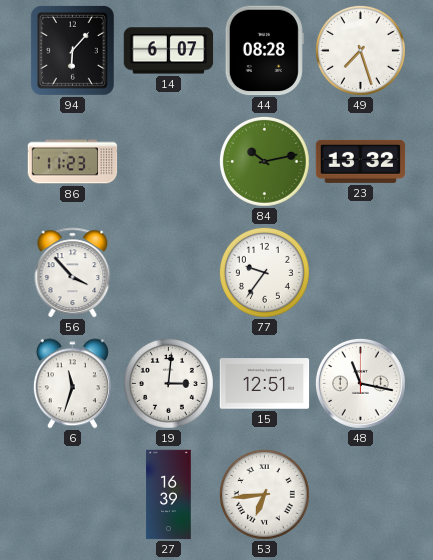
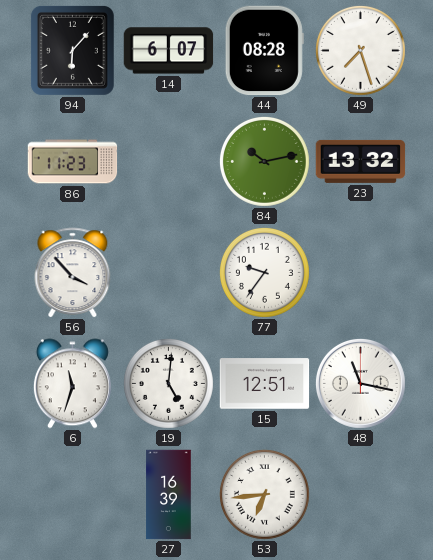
19: 3:01 -> 5:01
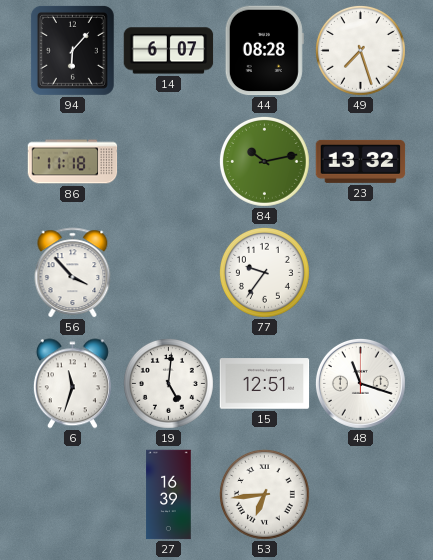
86: 11:23 -> 11:18
48: 11:17 -> 11:18
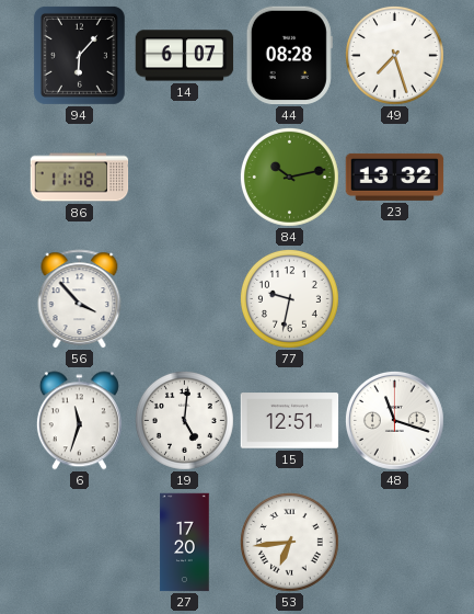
77: 9:36 -> 9:32
27: 16:39 -> 17:20
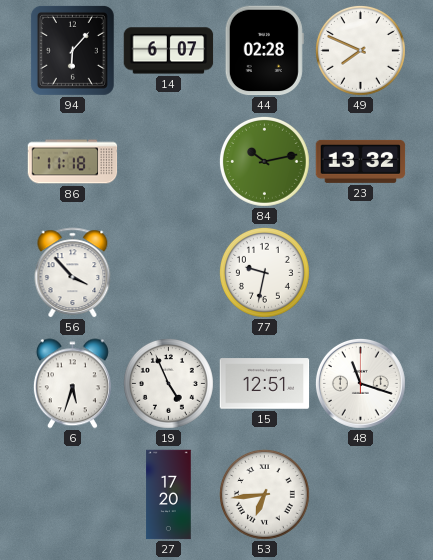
44: 08:28 -> 02:28
49: 7:27 -> 7:49
6: 11:33 -> 5:33
19: 5:01 -> 4:56
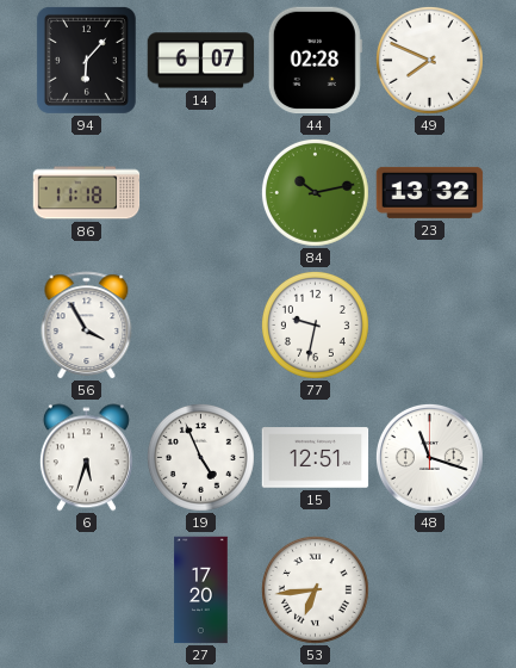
56: 3:53 -> 3:55
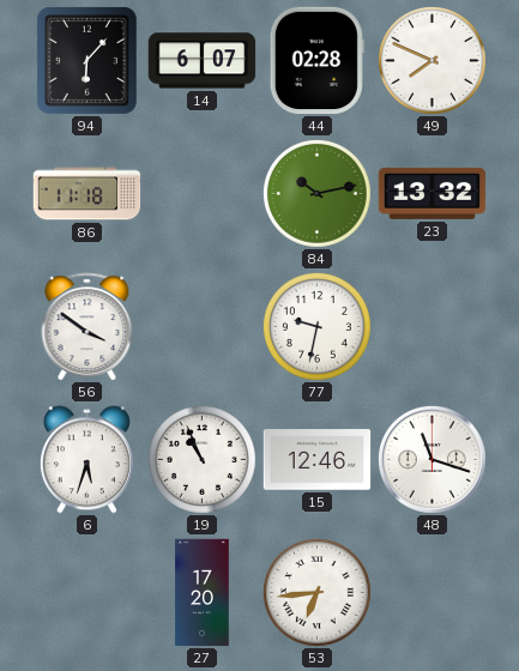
56: 3:55 -> 3:51
19: 4:56 -> 10:56
15: 12:51 -> 12:46
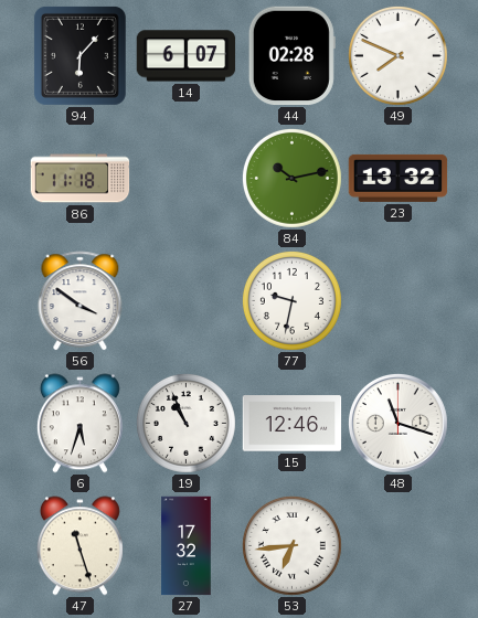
47: none -> 11:27
27: 17:20 -> 17:32
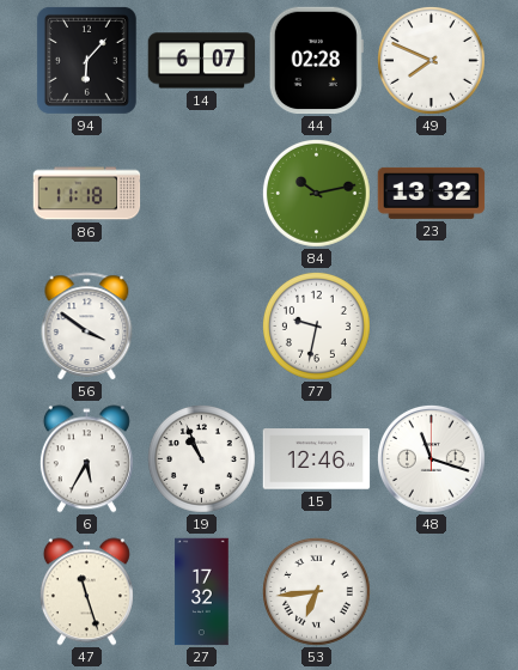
6: 5:33 -> 5:35
